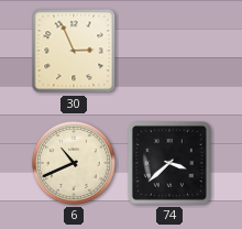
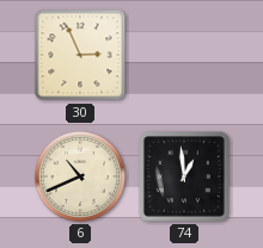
74: 3:38 -> 12:59
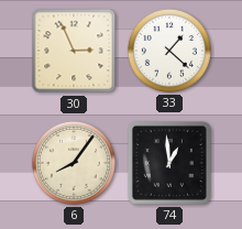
33: none -> 1:22
6: 10:41 -> 8:06
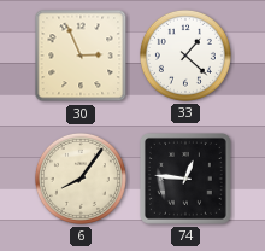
74: 12:59 -> 12:46
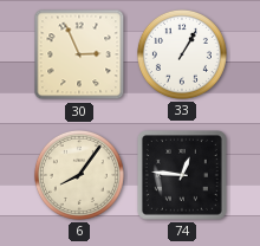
33: 1:22 -> 1:05
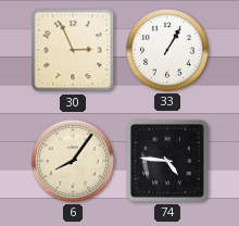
74: 12:46 -> 4:46
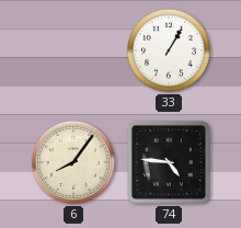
30: 2:56 -> none
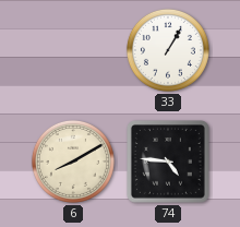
6: 8:06 -> 8:10
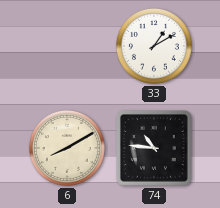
33: 1:05 -> 1:10
74: 4:46 -> 10:46
